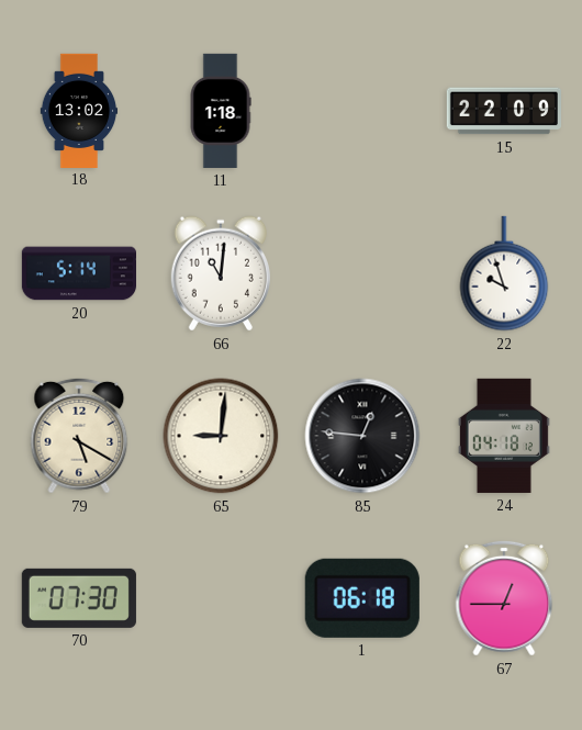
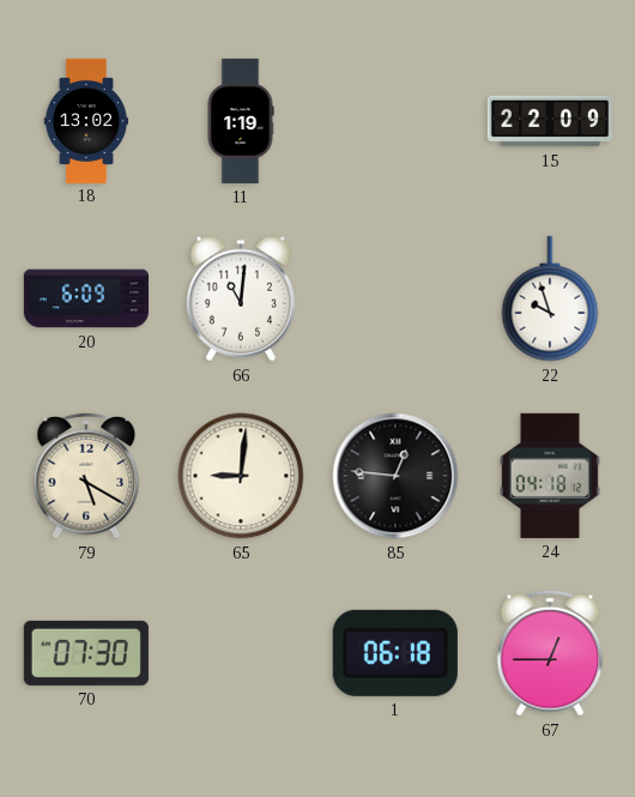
11: 1:18 -> 1:19
20: 5:14 -> 6:09
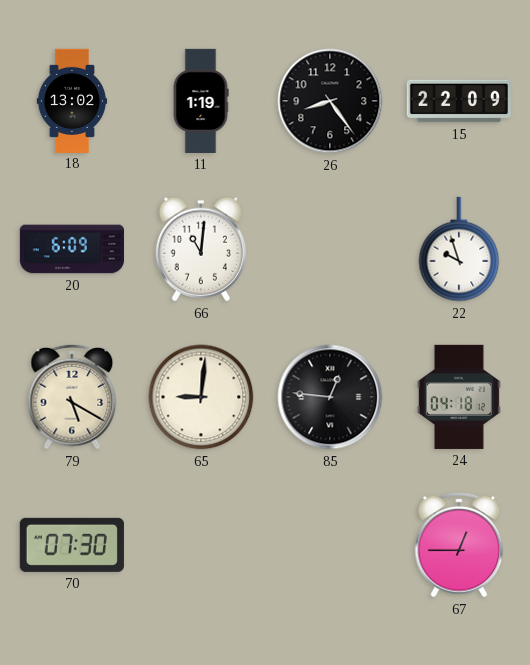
26: none -> 8:24
1: 06:18 -> none
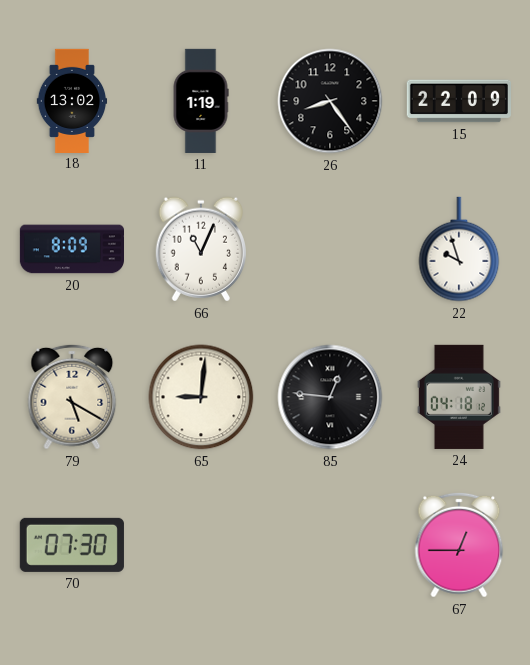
20: 6:09 -> 8:09
66: 11:01 -> 11:04
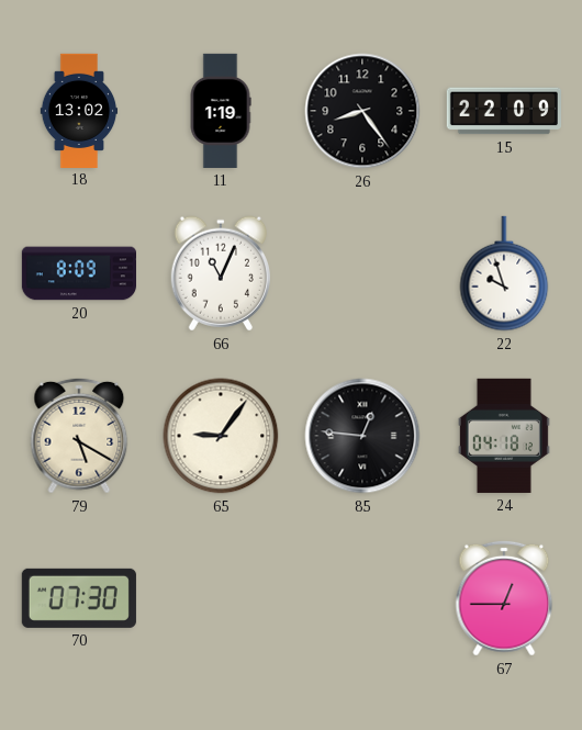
65: 9:01 -> 9:06
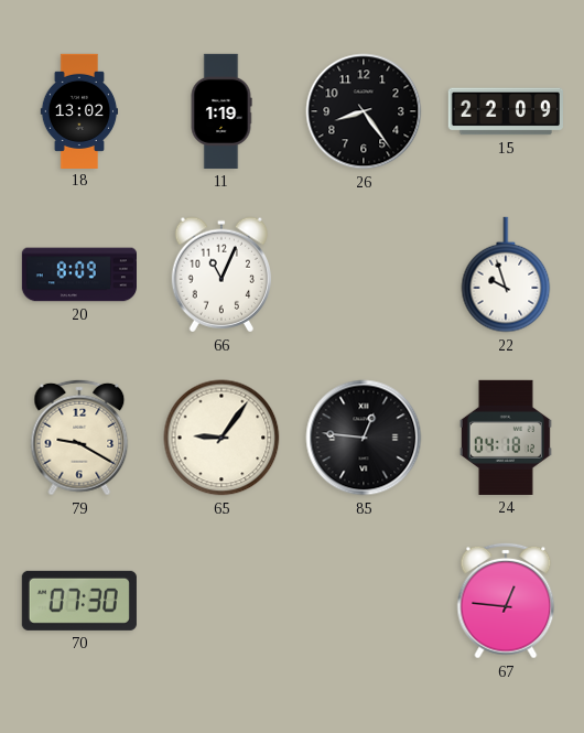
79: 5:20 -> 9:20
67: 12:45 -> 12:46
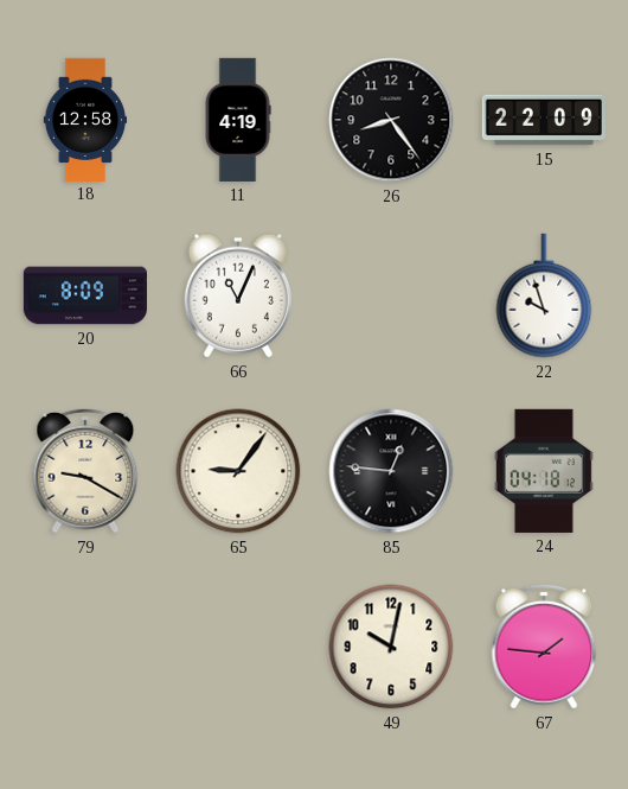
18: 13:02 -> 12:58
11: 1:19 -> 4:19
70: 07:30 -> none
49: none -> 10:02
67: 12:46 -> 1:46
